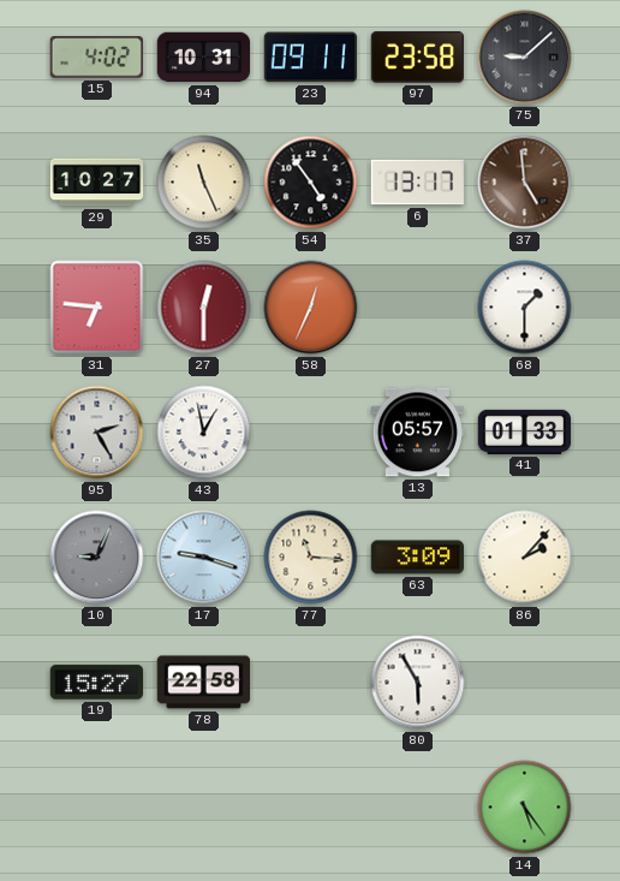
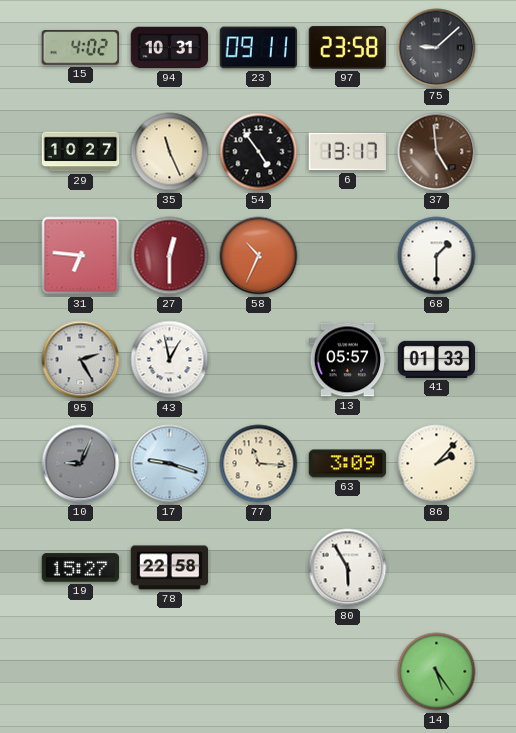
58: 12:34 -> 10:34
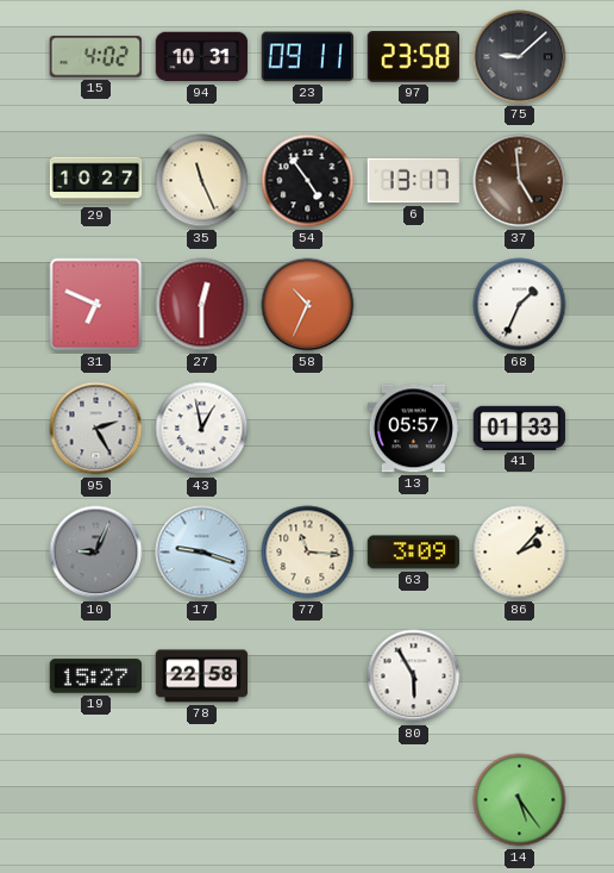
31: 6:46 -> 6:49
68: 1:30 -> 1:34
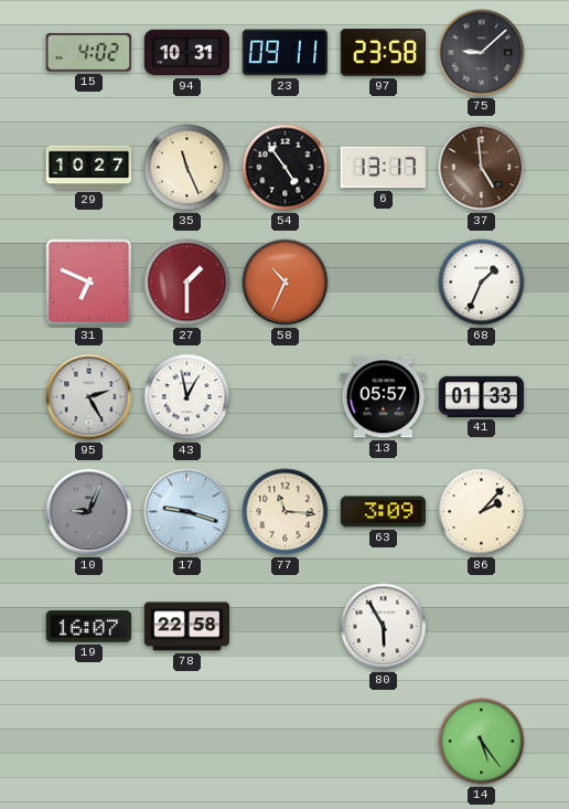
27: 12:30 -> 1:30
19: 15:27 -> 16:07
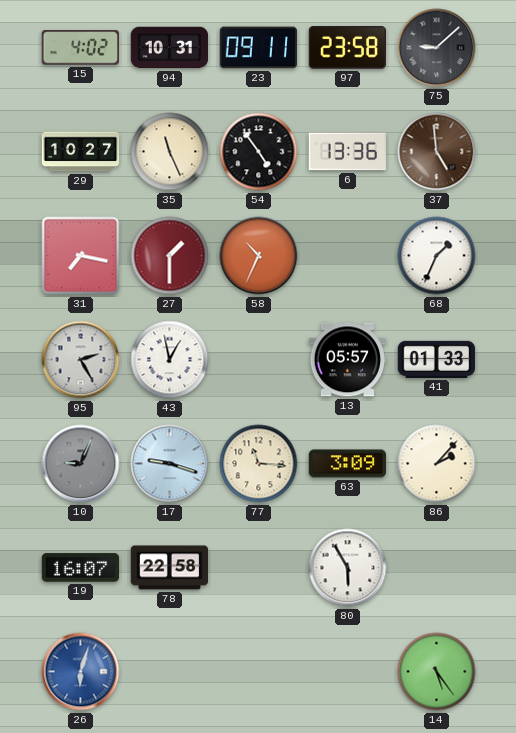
6: 13:17 -> 13:36
31: 6:49 -> 7:17
26: none -> 6:03
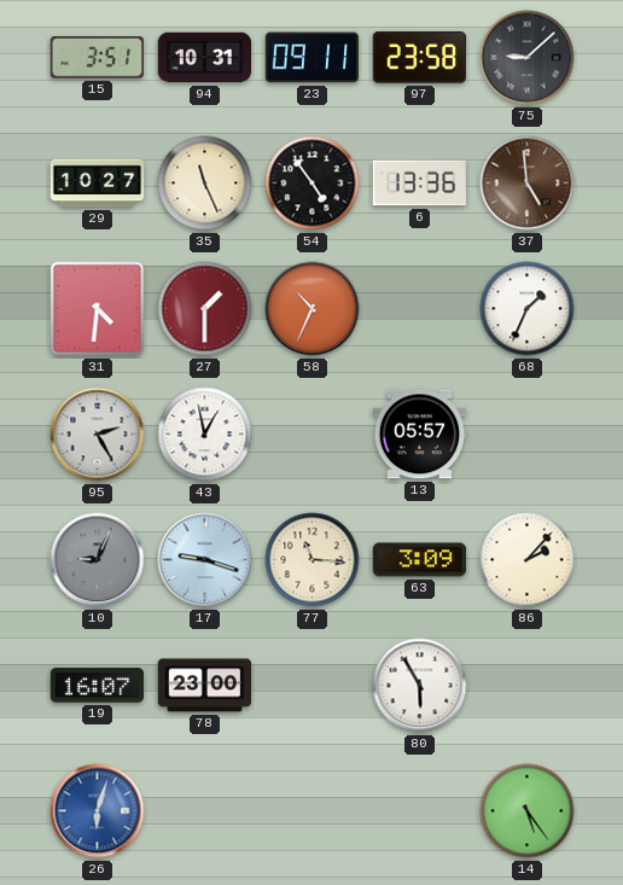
15: 4:02 -> 3:51
31: 7:17 -> 4:31
41: 01:33 -> none
78: 22:58 -> 23:00
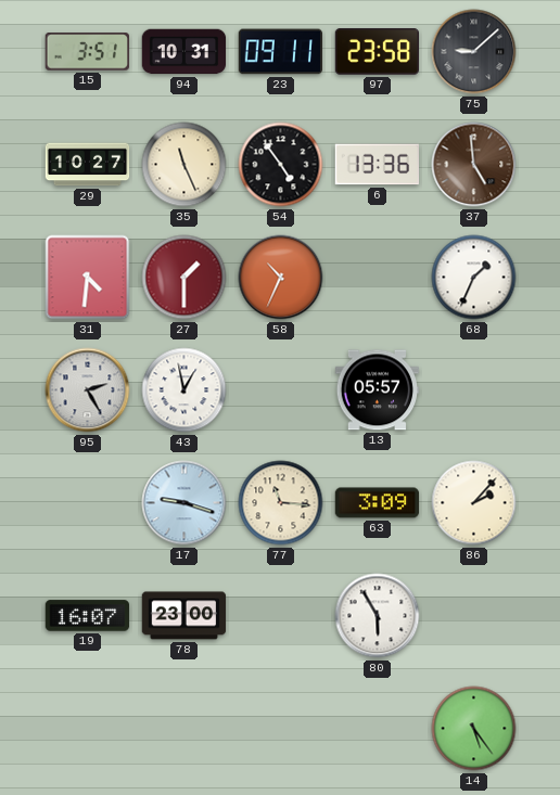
10: 9:04 -> none
26: 6:03 -> none
